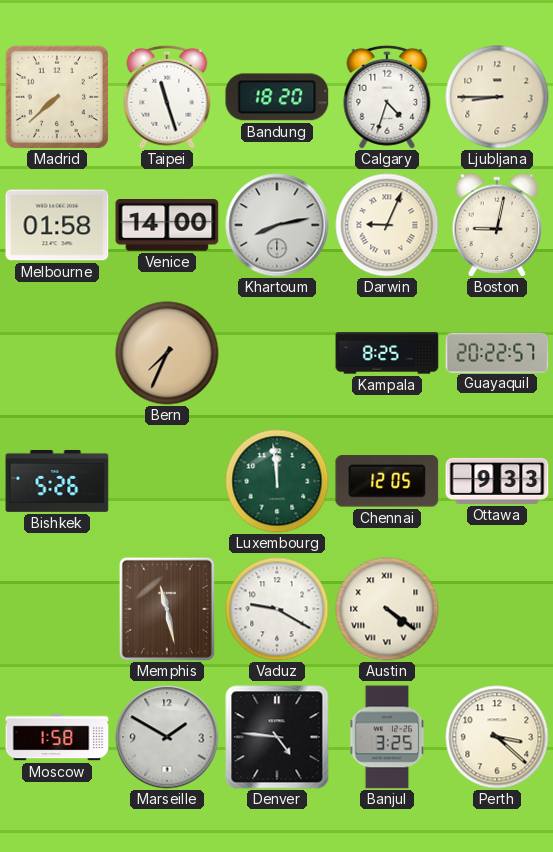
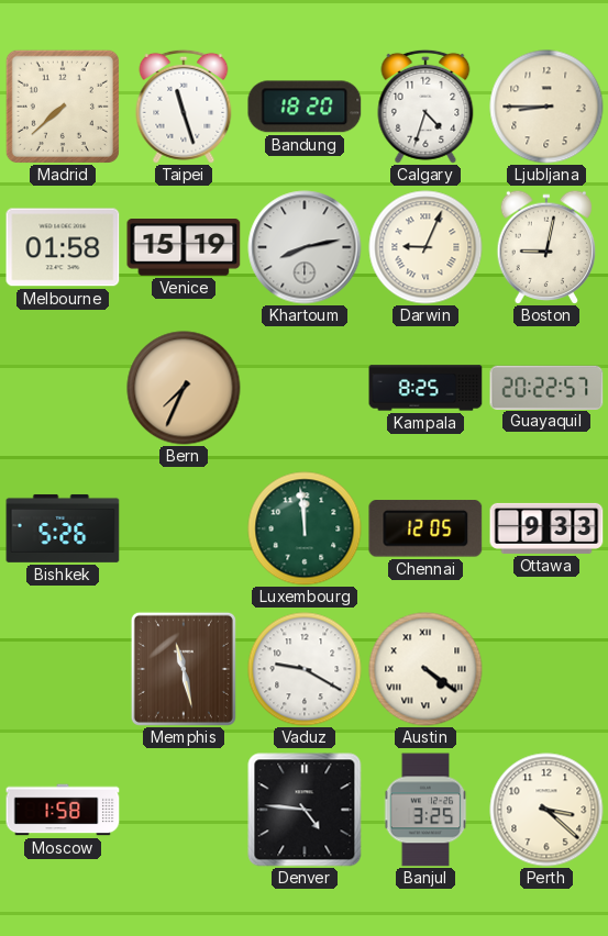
Venice: 14:00 -> 15:19
Marseille: 1:50 -> none
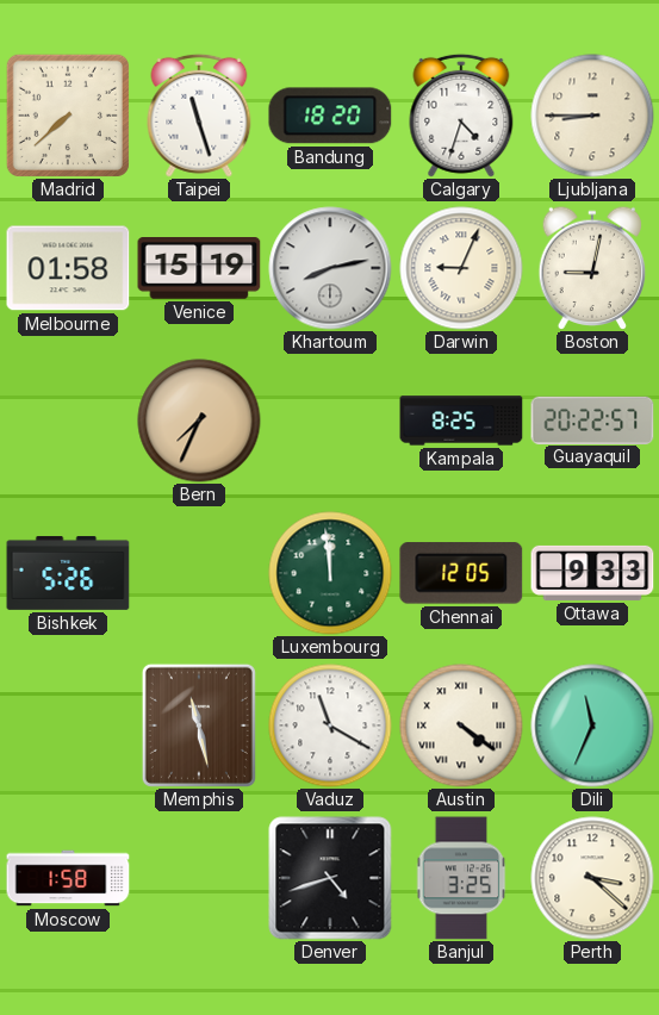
Vaduz: 9:20 -> 11:20
Dili: none -> 11:34
Denver: 4:46 -> 4:42
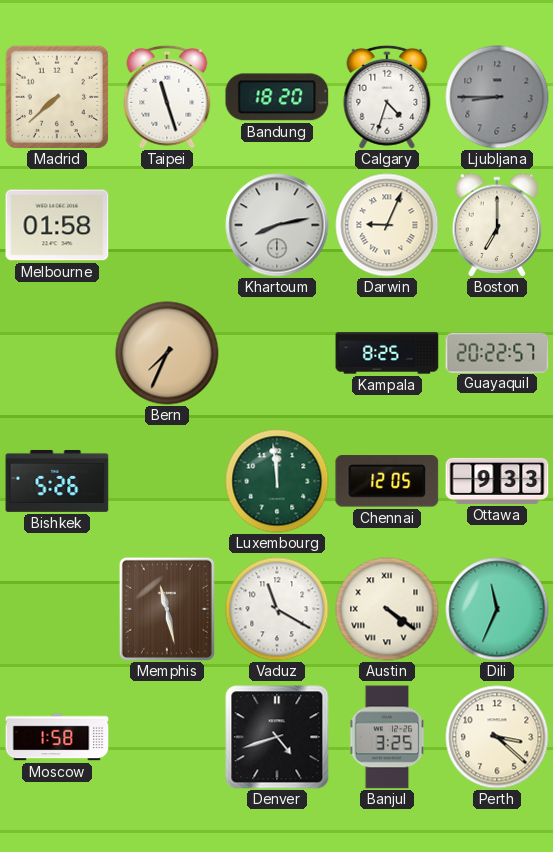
Ljubljana dial: cream -> grey
Venice: 15:19 -> none
Boston: 9:02 -> 7:00
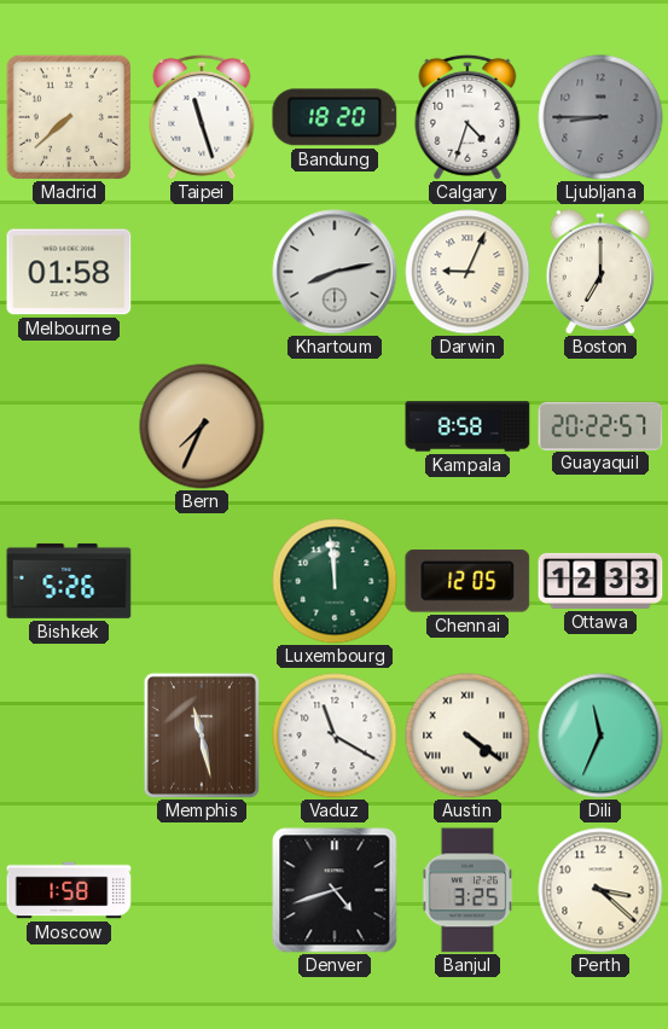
Kampala: 8:25 -> 8:58
Ottawa: 9:33 -> 12:33
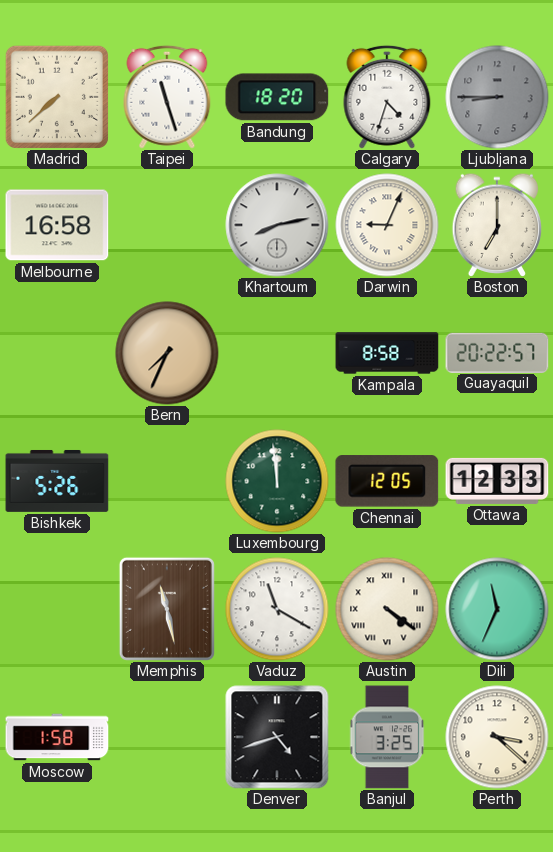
Melbourne: 01:58 -> 16:58
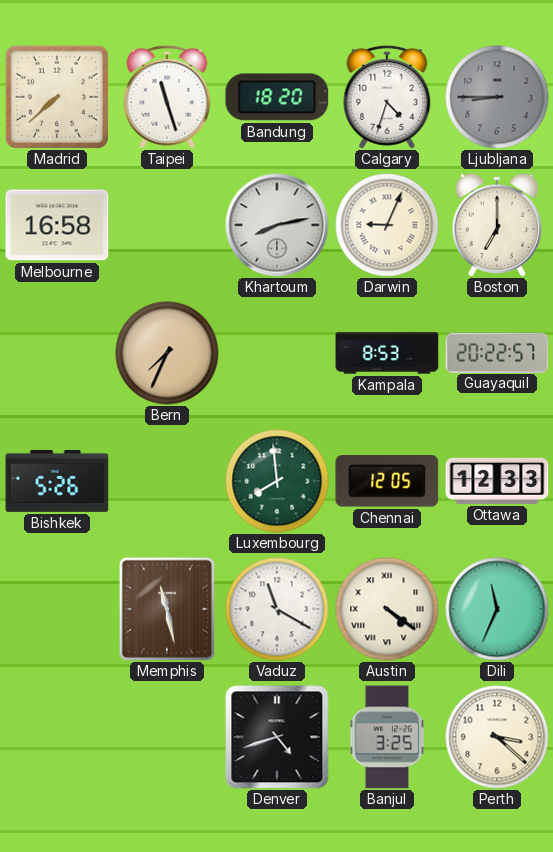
Kampala: 8:58 -> 8:53
Luxembourg: 11:59 -> 7:59
Moscow: 1:58 -> none
